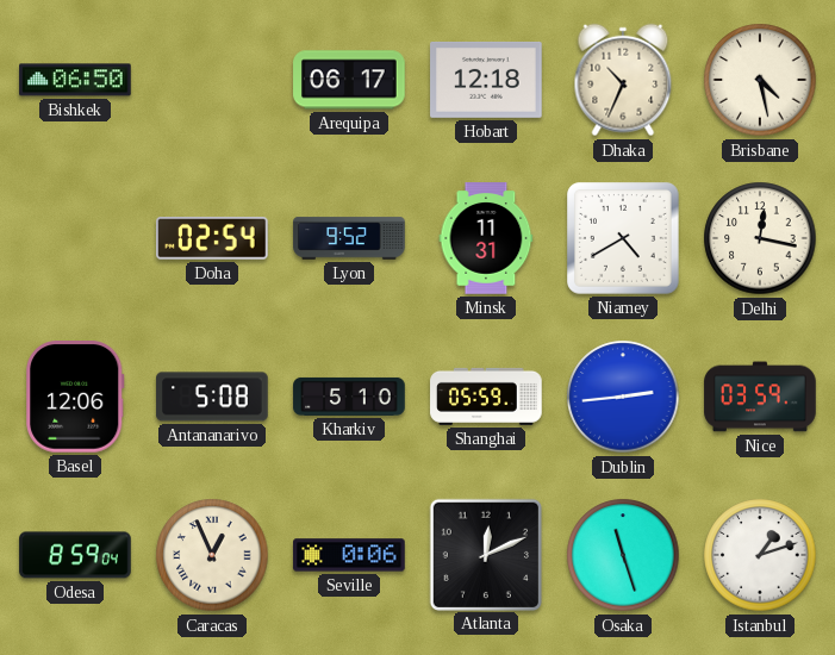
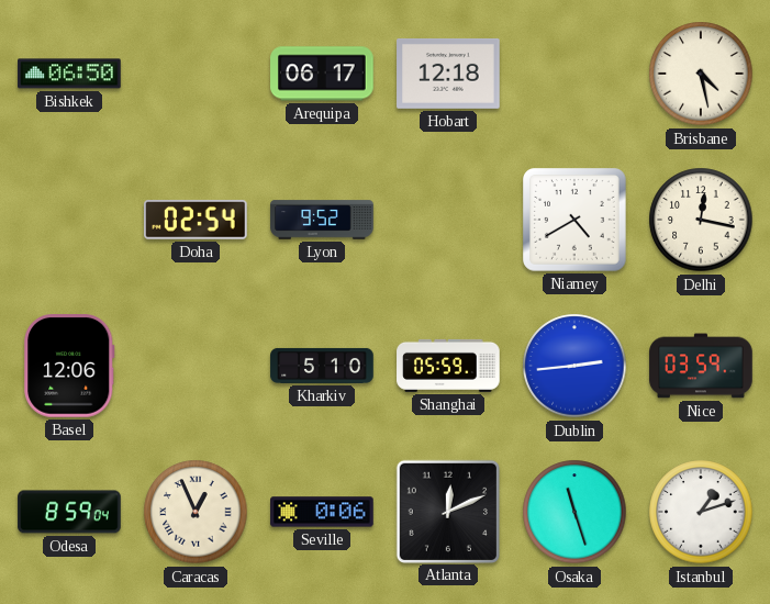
Dhaka: 10:34 -> none
Minsk: 11:31 -> none
Antananarivo: 5:08 -> none
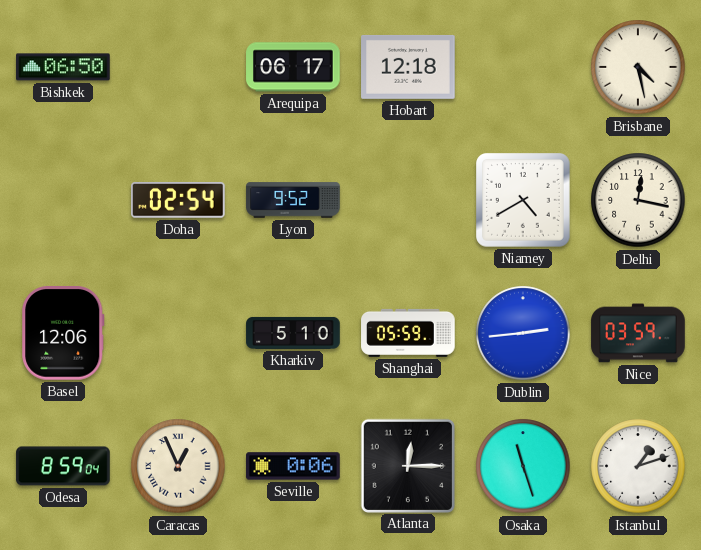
Atlanta: 12:11 -> 12:15
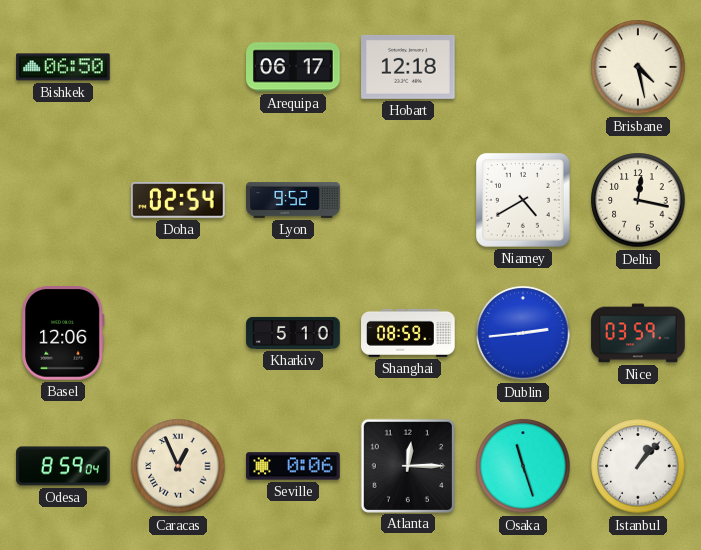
Shanghai: 05:59 -> 08:59
Istanbul: 1:12 -> 1:07
